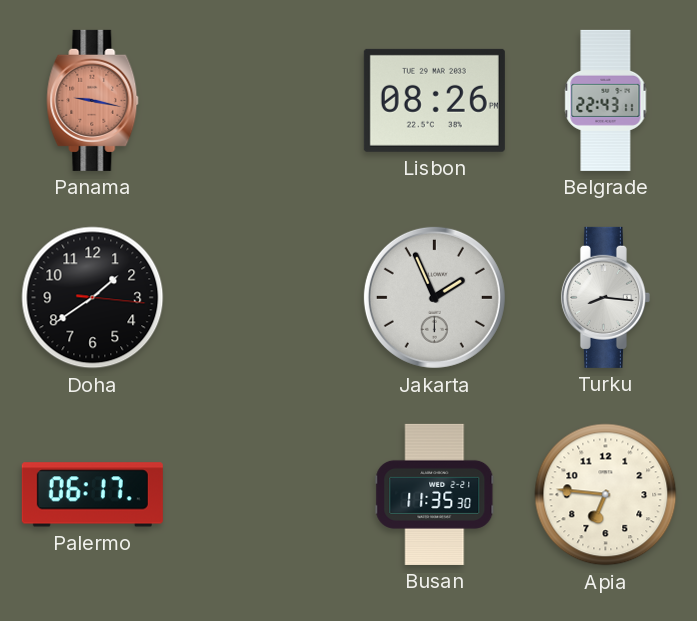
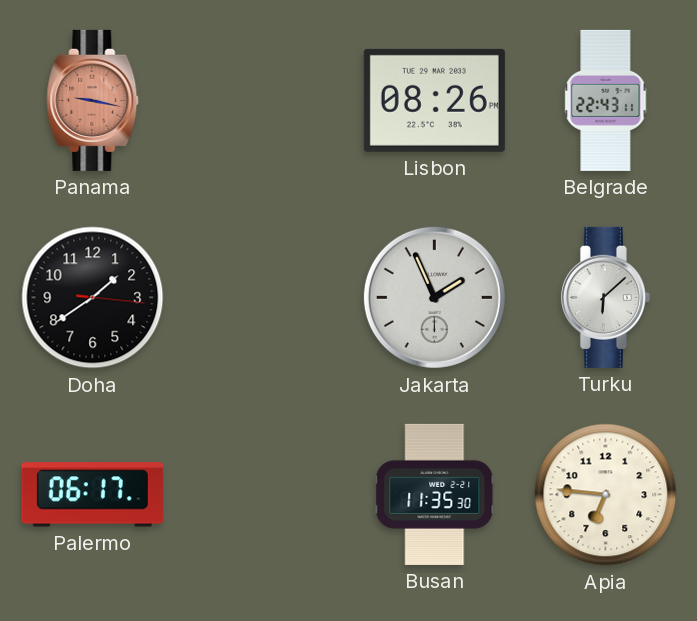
Turku: 8:16 -> 6:08
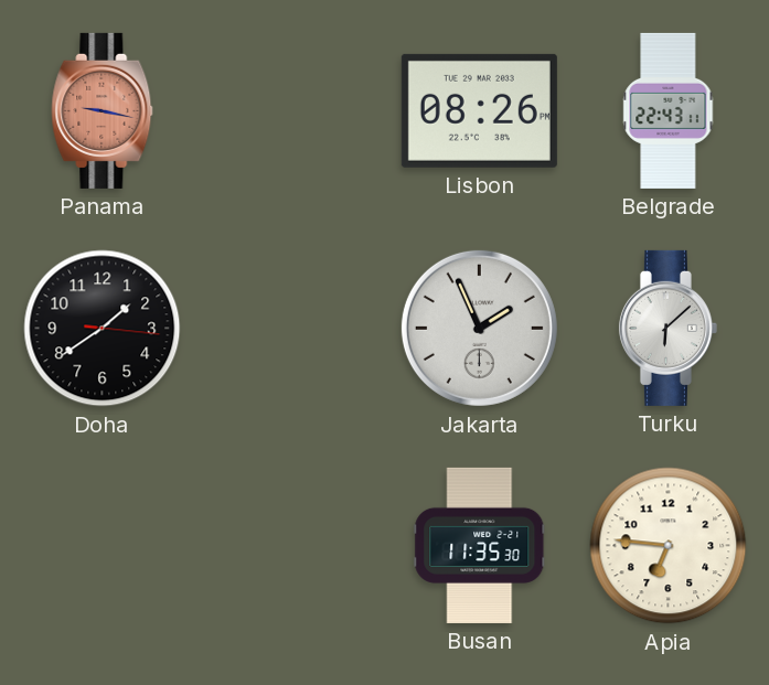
Palermo: 06:17 -> none
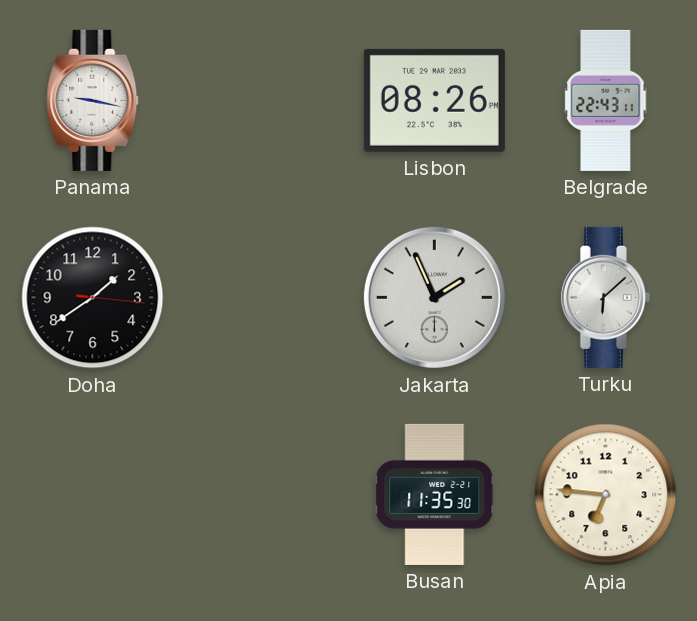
Panama dial: salmon -> white
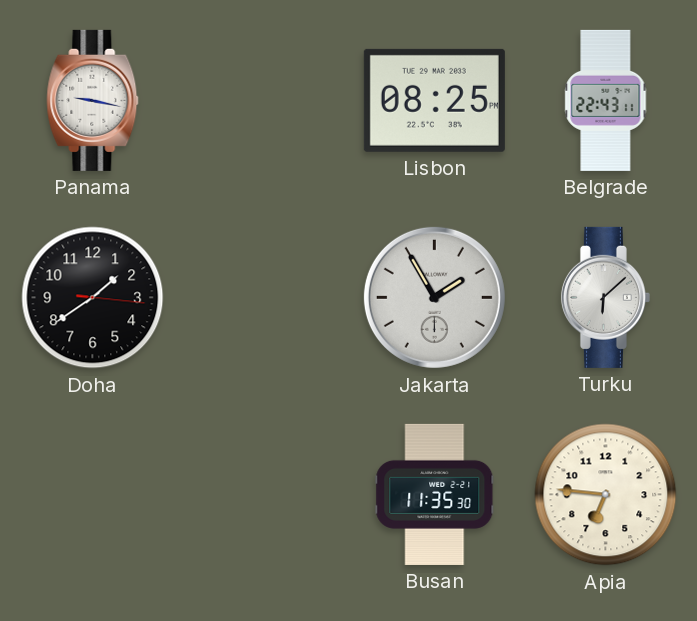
Lisbon: 08:26 -> 08:25
Jakarta: 1:56 -> 1:55
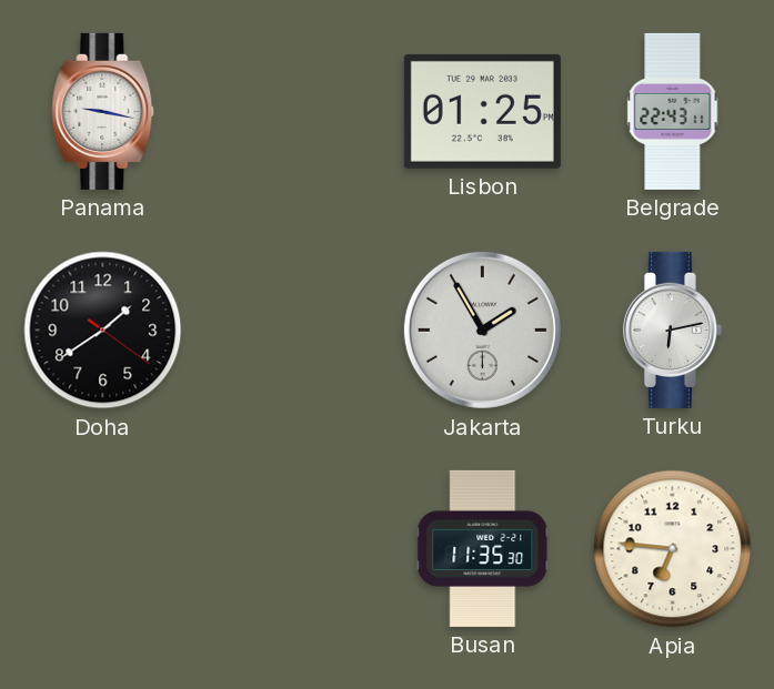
Lisbon: 08:25 -> 01:25
Doha: 1:39:16 -> 1:39:21
Turku: 6:08 -> 6:13
